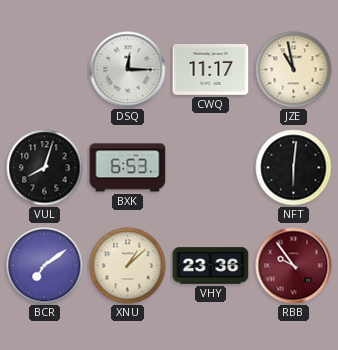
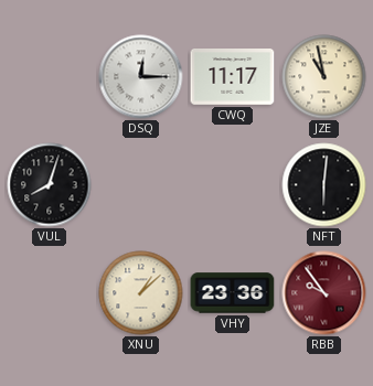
BXK: 6:53 -> none
BCR: 7:09 -> none
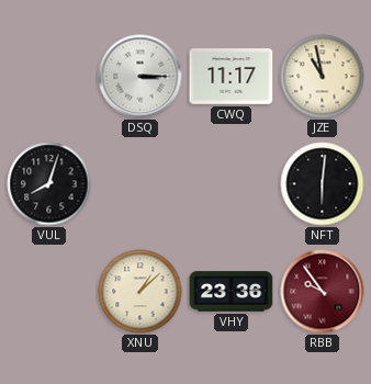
DSQ: 12:15 -> 3:15
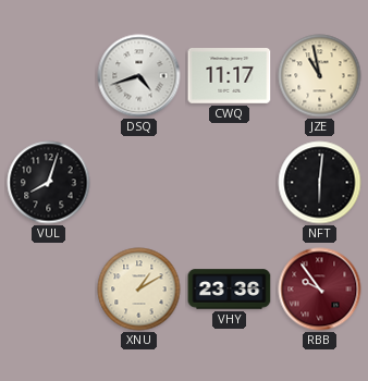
DSQ: 3:15 -> 4:42
XNU: 1:08 -> 1:10
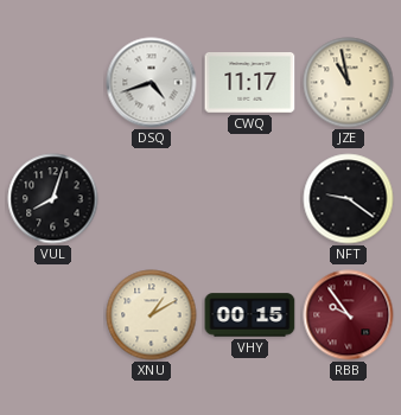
NFT: 6:01 -> 9:21
VHY: 23:36 -> 00:15
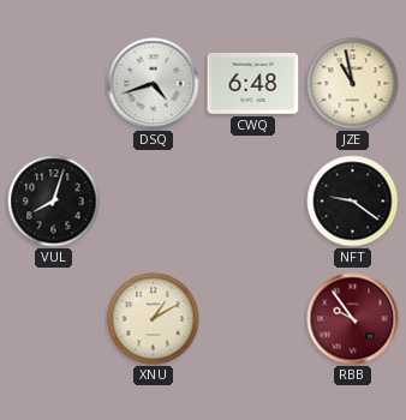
CWQ: 11:17 -> 6:48
VHY: 00:15 -> none
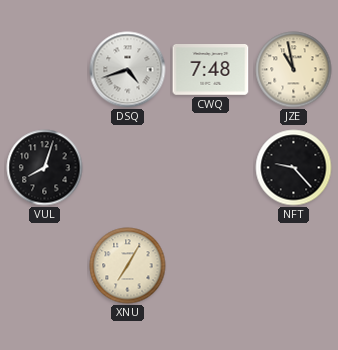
CWQ: 6:48 -> 7:48
NFT: 9:21 -> 9:23
XNU: 1:10 -> 7:05
RBB: 9:54 -> none
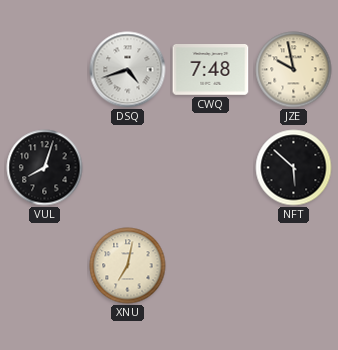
JZE: 10:58 -> 9:58
NFT: 9:23 -> 5:52
XNU: 7:05 -> 7:02
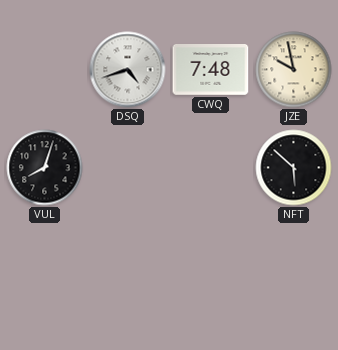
XNU: 7:02 -> none
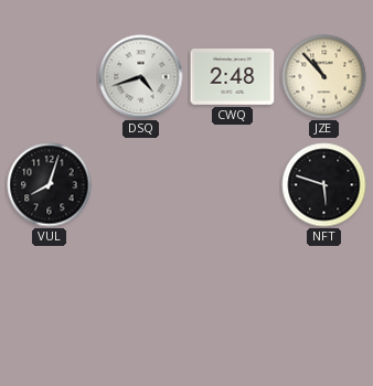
CWQ: 7:48 -> 2:48
JZE: 9:58 -> 10:53
NFT: 5:52 -> 5:48
